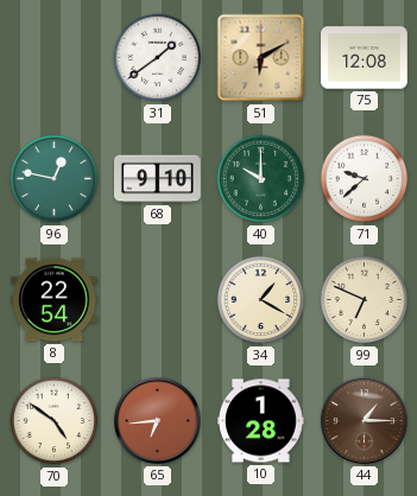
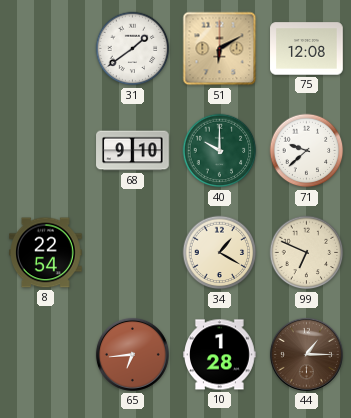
96: 12:47 -> none
70: 4:51 -> none
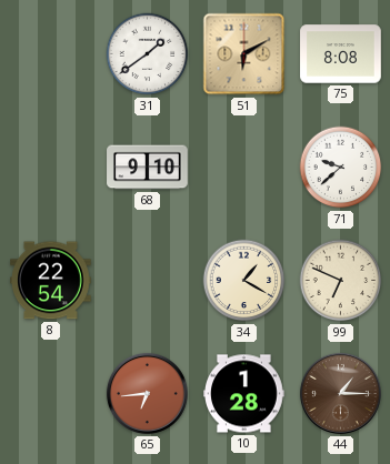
75: 12:08 -> 8:08
40: 10:00 -> none
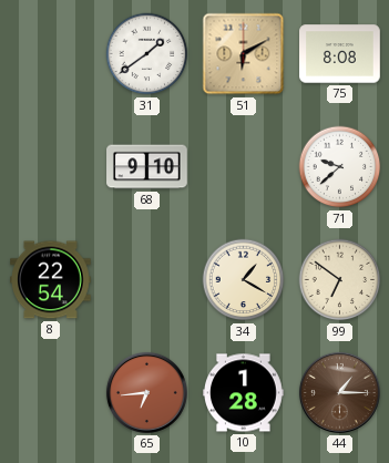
99: 6:49 -> 6:51
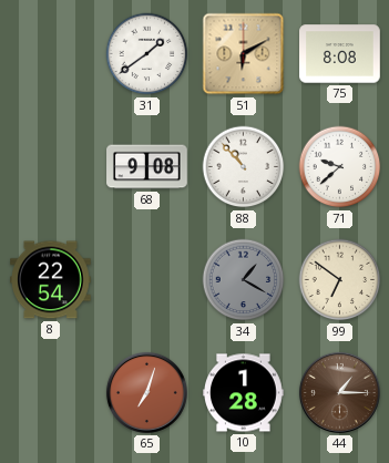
68: 9:10 -> 9:08
88: none -> 10:53
34 dial: cream -> grey
65: 6:44 -> 7:03
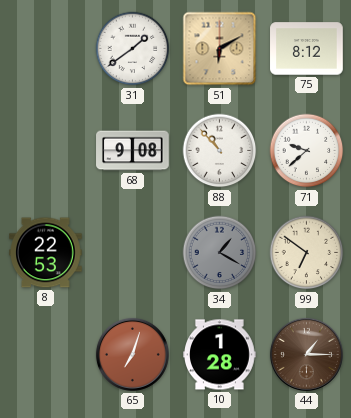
75: 8:08 -> 8:12
8: 22:54 -> 22:53
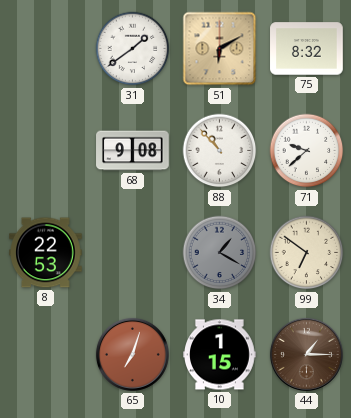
75: 8:12 -> 8:32
10: 1:28 -> 1:15
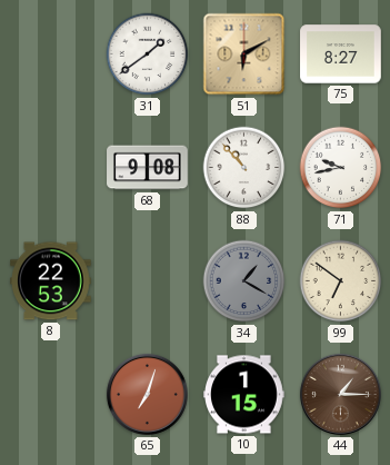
75: 8:32 -> 8:27
71: 9:38 -> 9:43
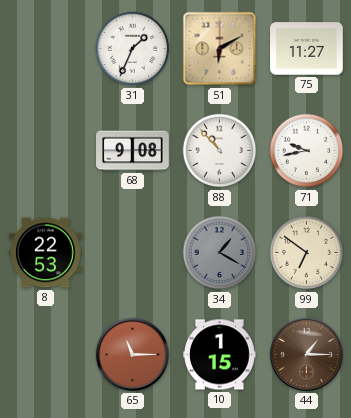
31: 1:39 -> 1:34
75: 8:27 -> 11:27
65: 7:03 -> 11:15
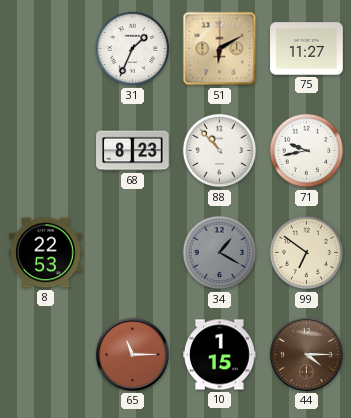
68: 9:08 -> 8:23
44: 1:15 -> 4:15
